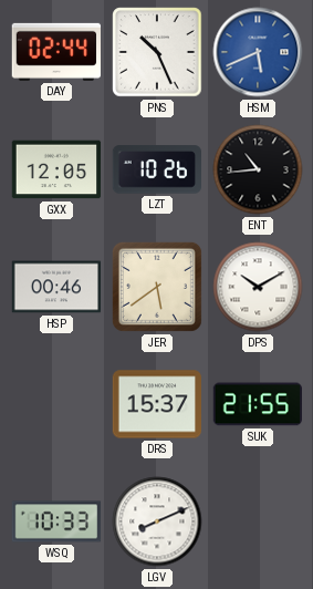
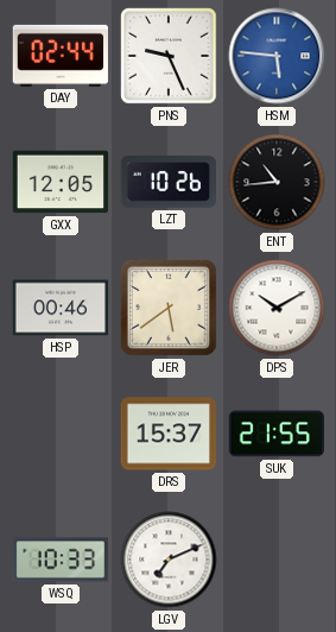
PNS: 10:26 -> 9:26
HSM: 5:41 -> 5:46
LGV: 8:11 -> 7:11
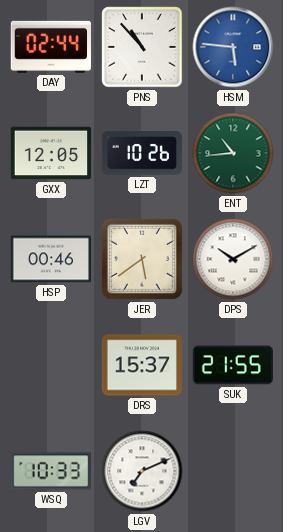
PNS: 9:26 -> 10:53
ENT dial: black -> green
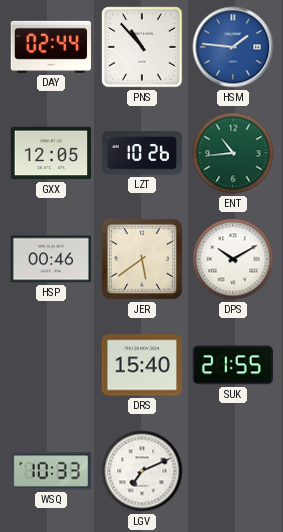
HSM: 5:46 -> 1:46
DRS: 15:37 -> 15:40
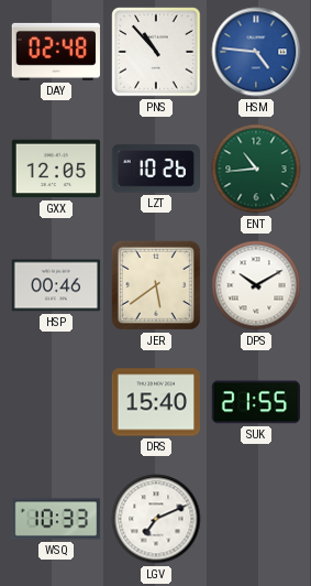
DAY: 02:44 -> 02:48
HSM: 1:46 -> 4:46
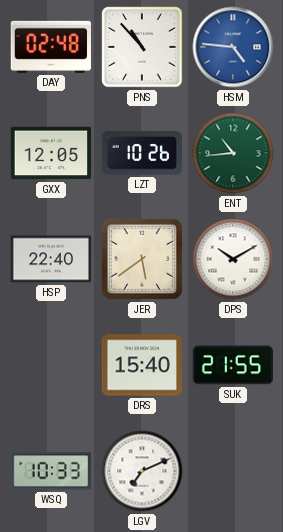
HSP: 00:46 -> 22:40
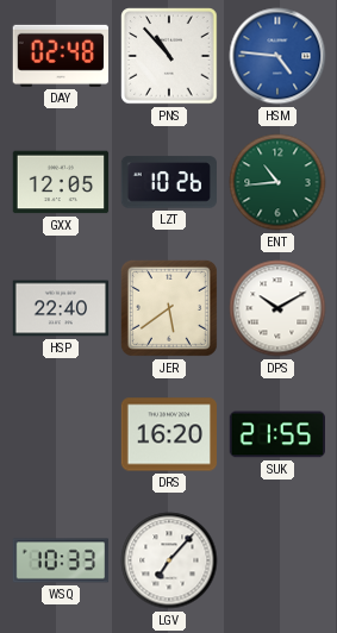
DRS: 15:40 -> 16:20
LGV: 7:11 -> 7:07
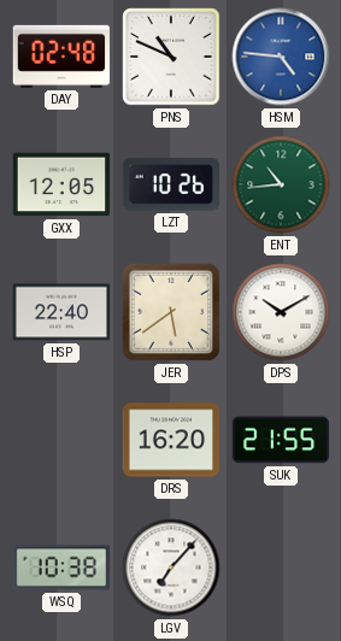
PNS: 10:53 -> 10:49
WSQ: 10:33 -> 10:38
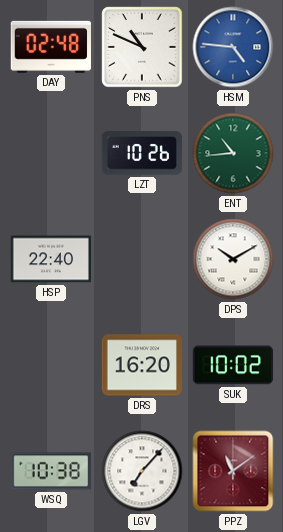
GXX: 12:05 -> none
JER: 5:39 -> none
SUK: 21:55 -> 10:02
PPZ: none -> 11:09
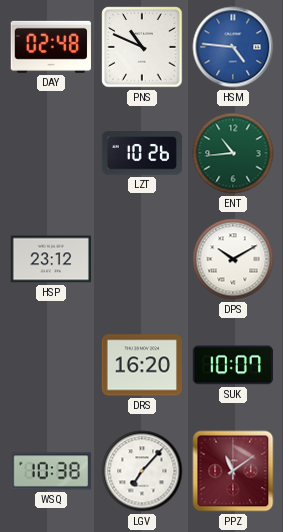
HSP: 22:40 -> 23:12
SUK: 10:02 -> 10:07
